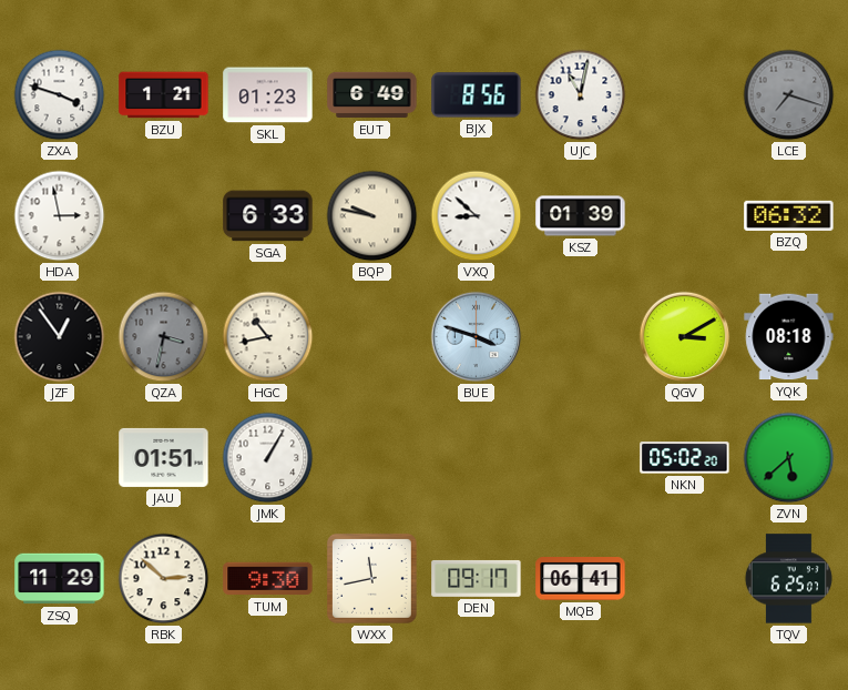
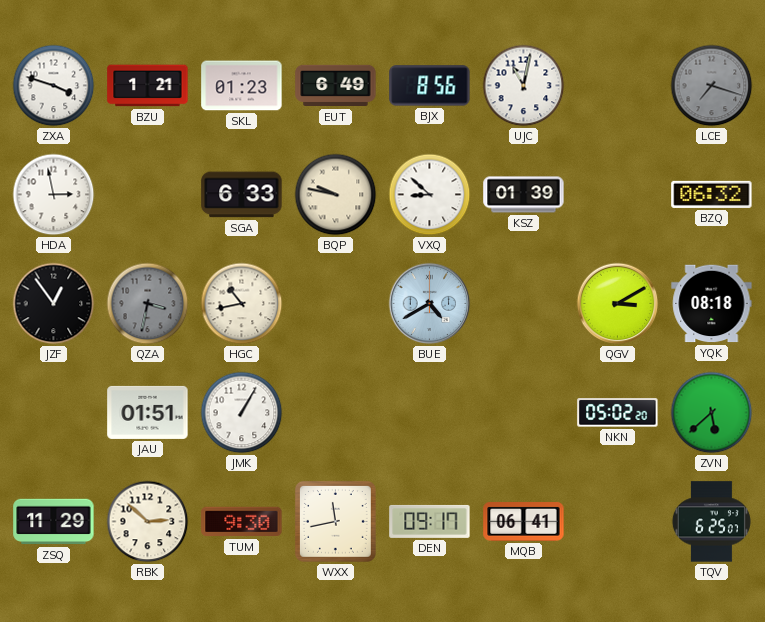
BUE: 3:48 -> 4:40
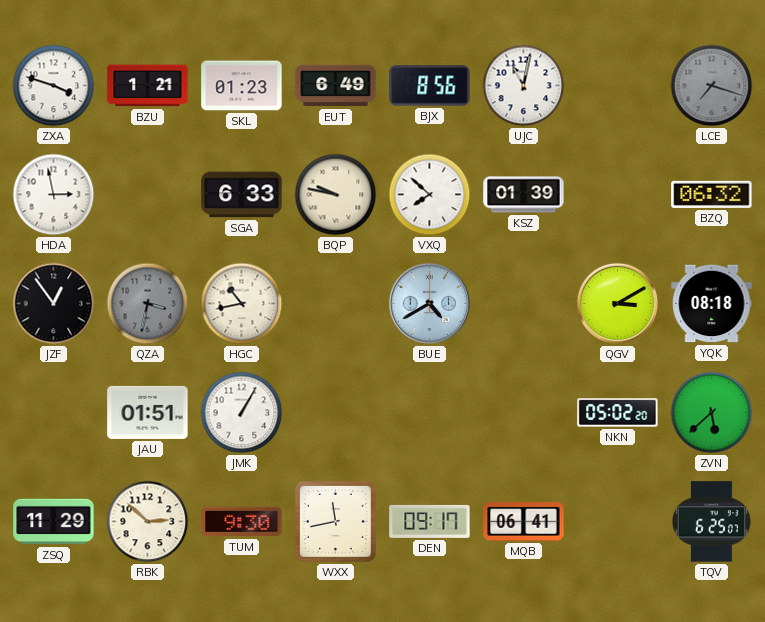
VXQ: 8:52 -> 7:52
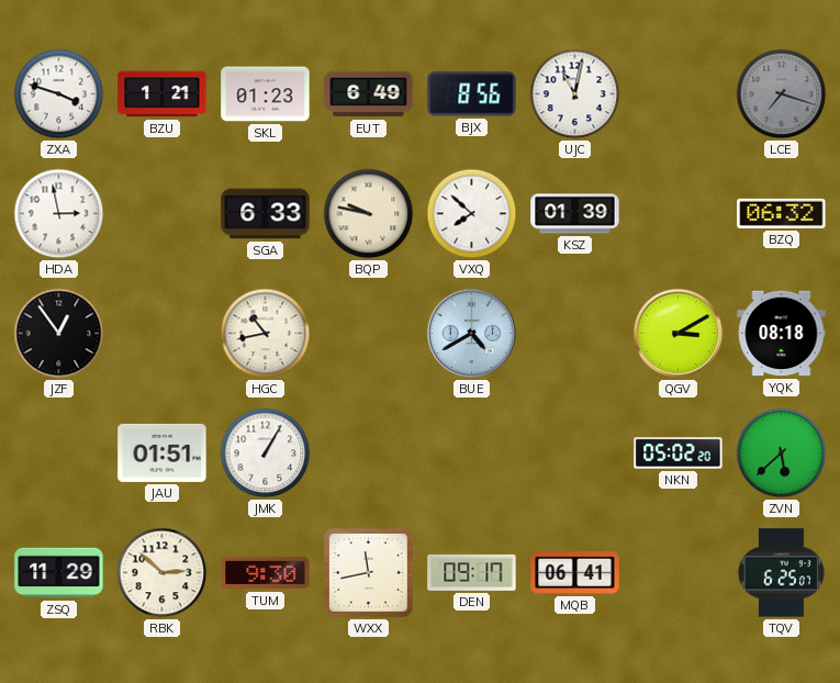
QZA: 3:32 -> none
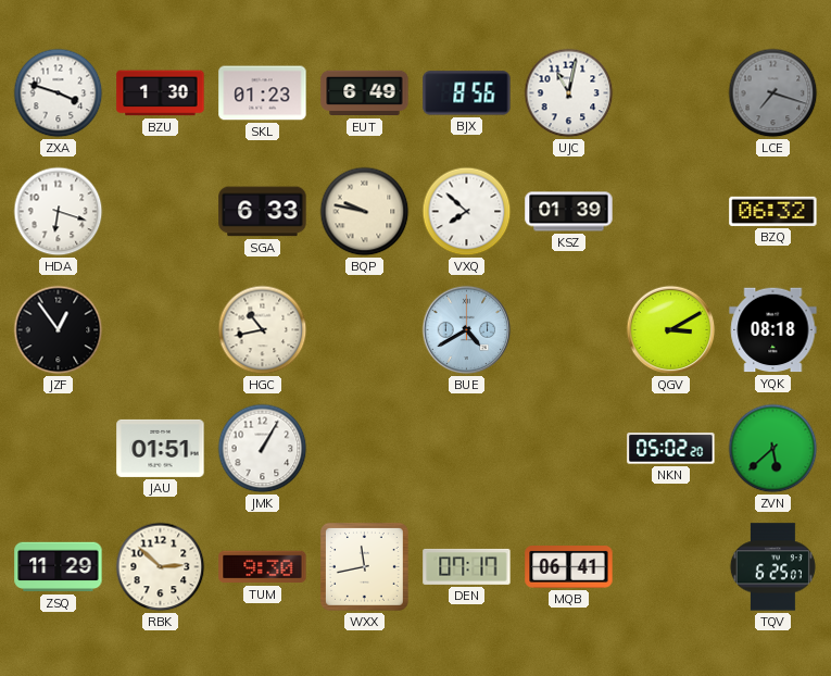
BZU: 1:21 -> 1:30
HDA: 2:58 -> 6:18
DEN: 09:17 -> 07:17
